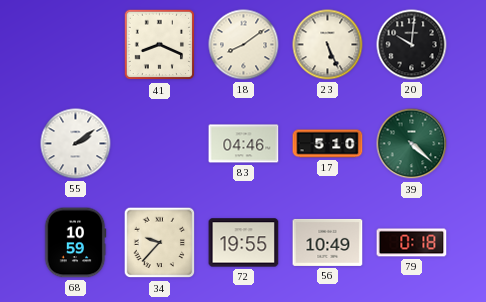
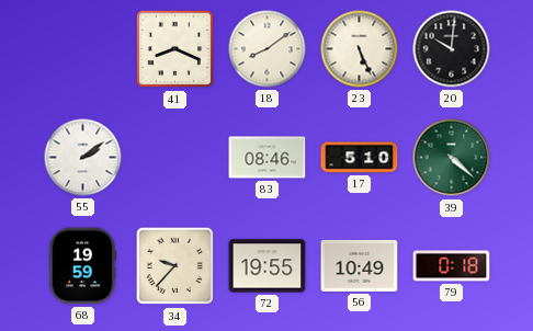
83: 04:46 -> 08:46
68: 10:59 -> 19:59
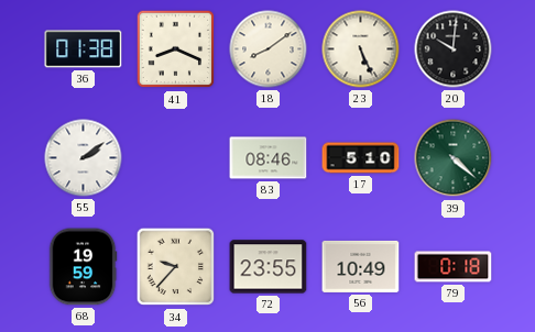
36: none -> 01:38
72: 19:55 -> 23:55
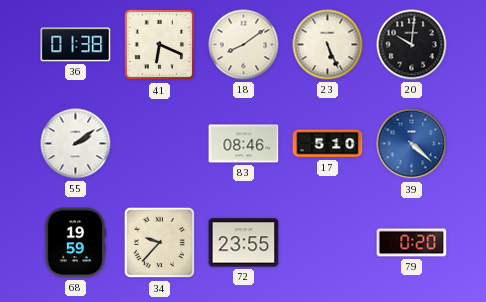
41: 8:19 -> 6:19
39 dial: green -> blue
56: 10:49 -> none
79: 0:18 -> 0:20
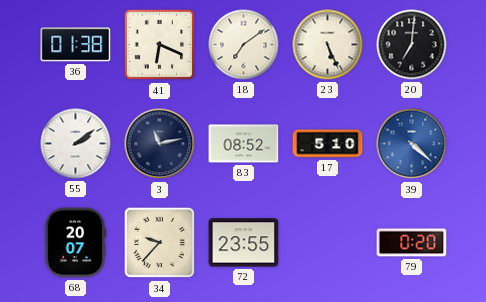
18: 8:09 -> 7:09
20: 10:01 -> 7:01
3: none -> 11:13
83: 08:46 -> 08:52
68: 19:59 -> 20:07
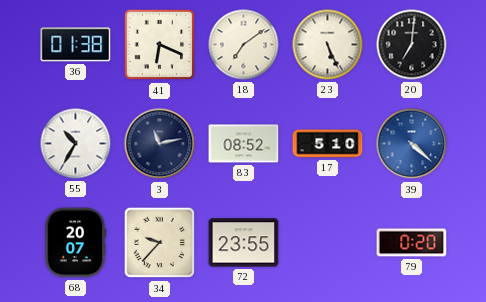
55: 2:09 -> 10:35
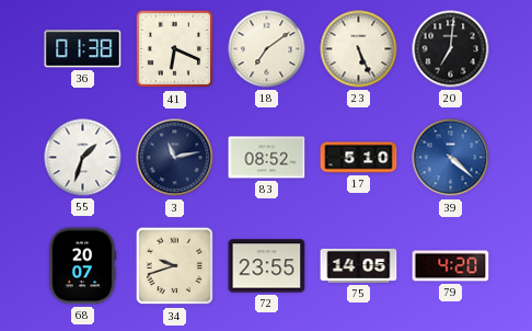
55: 10:35 -> 1:33
34: 9:37 -> 9:42
75: none -> 14:05
79: 0:20 -> 4:20
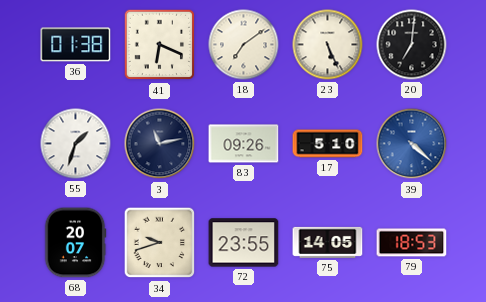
83: 08:52 -> 09:26
79: 4:20 -> 18:53
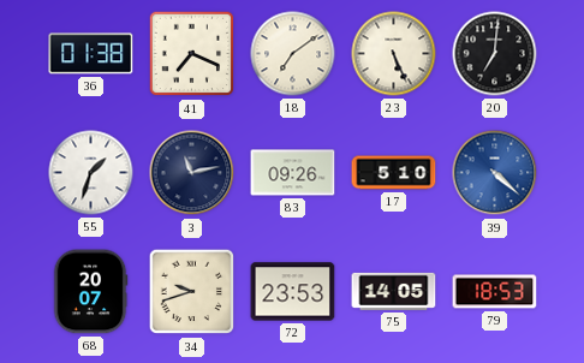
41: 6:19 -> 7:19
72: 23:55 -> 23:53
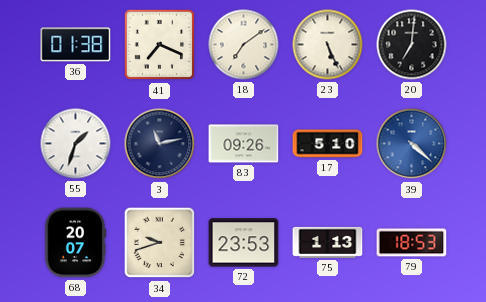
75: 14:05 -> 1:13
